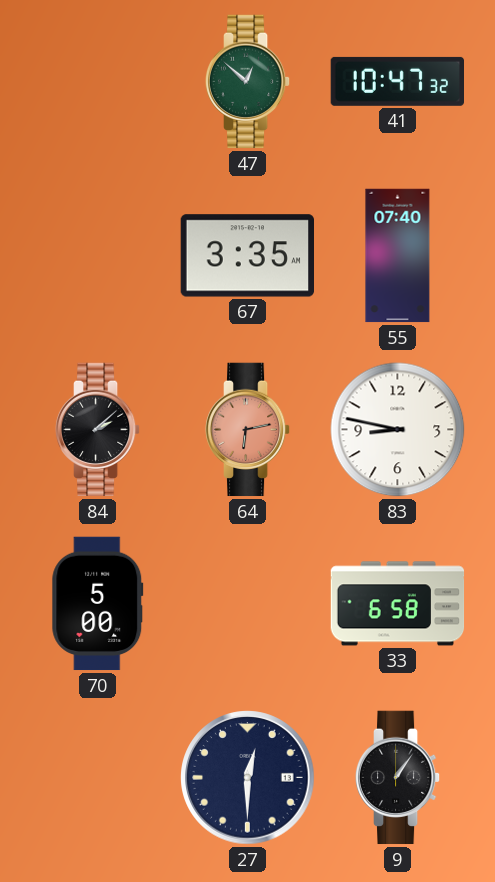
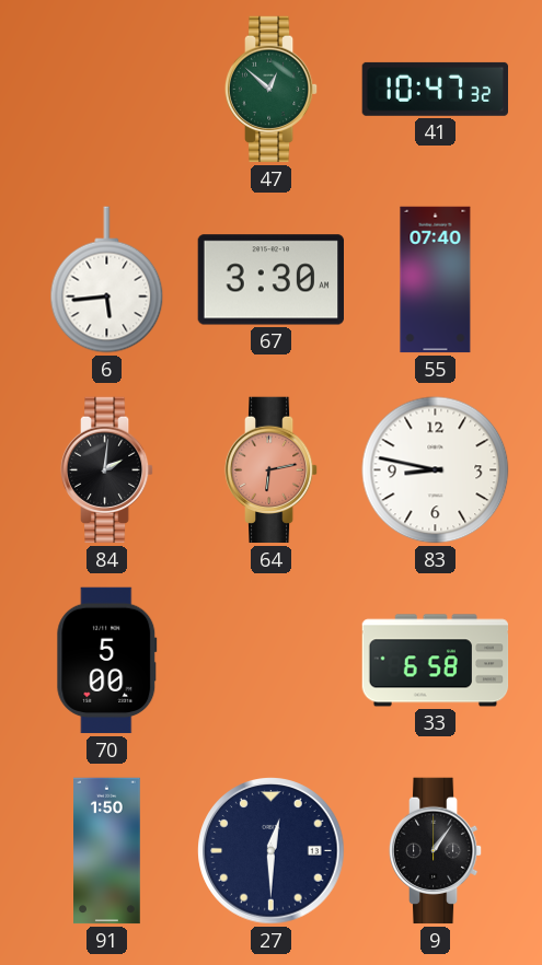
6: none -> 5:44
67: 3:35 -> 3:30
84: 2:08 -> 2:01
91: none -> 1:50
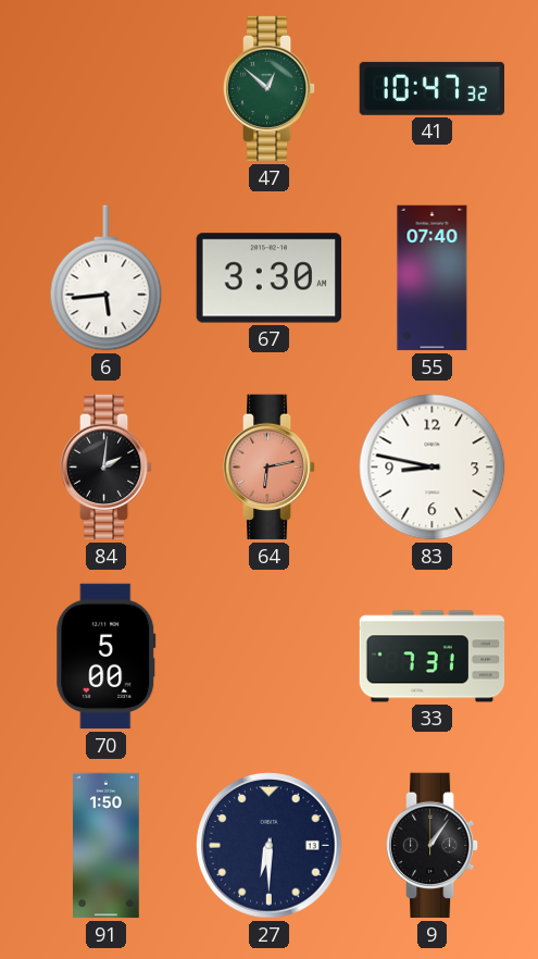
33: 6:58 -> 7:31
27: 12:30 -> 6:30
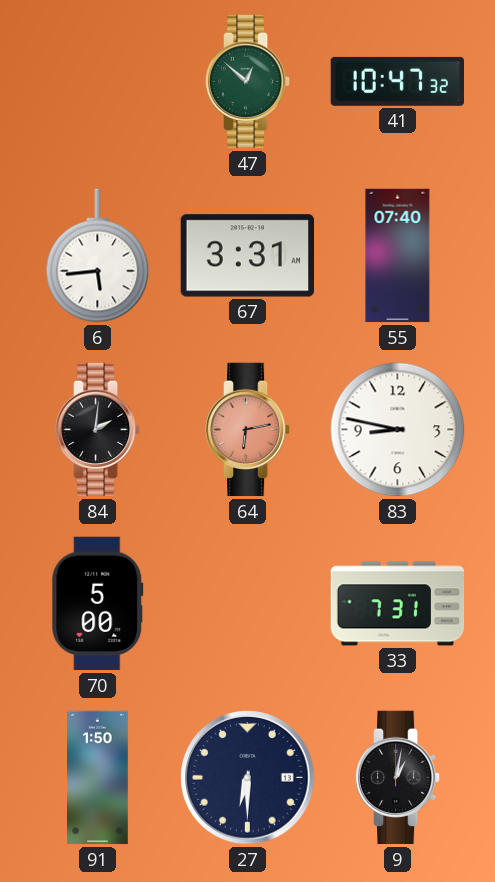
67: 3:30 -> 3:31
9: 1:06 -> 1:02
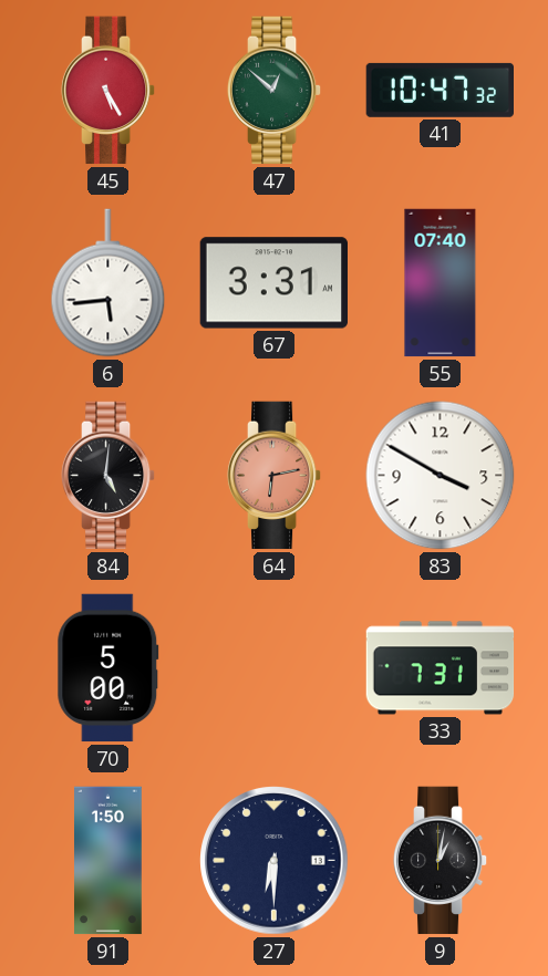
45: none -> 5:25
84: 2:01 -> 5:01
83: 8:47 -> 3:50
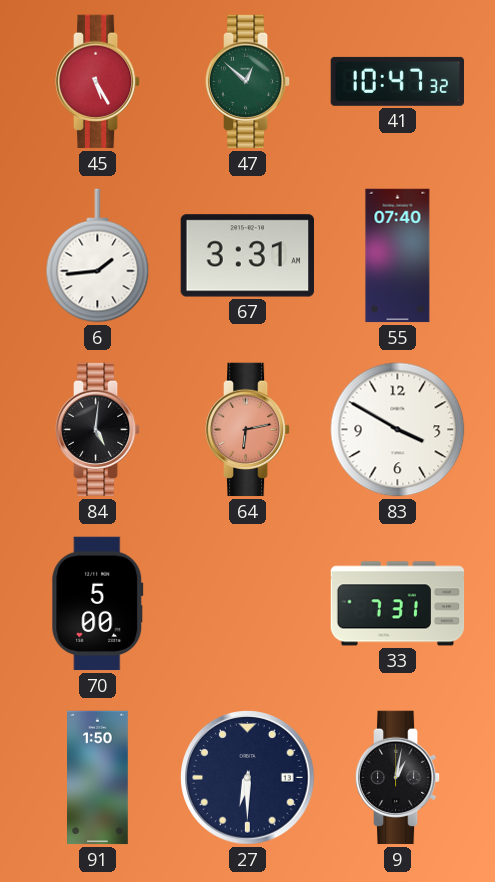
6: 5:44 -> 1:44
